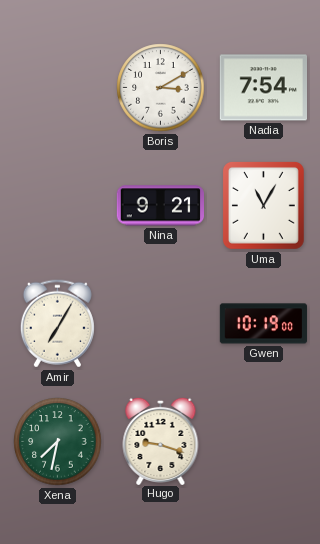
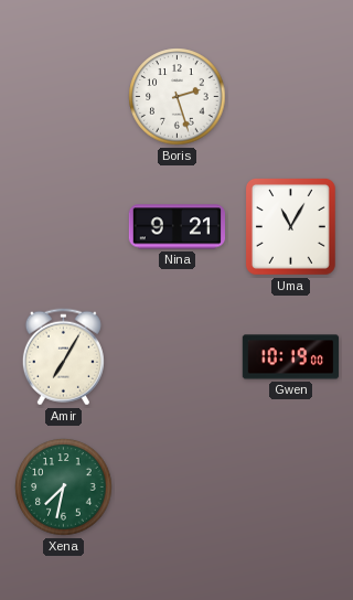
Boris: 3:10 -> 2:27
Nadia: 7:54 -> none
Hugo: 9:18 -> none
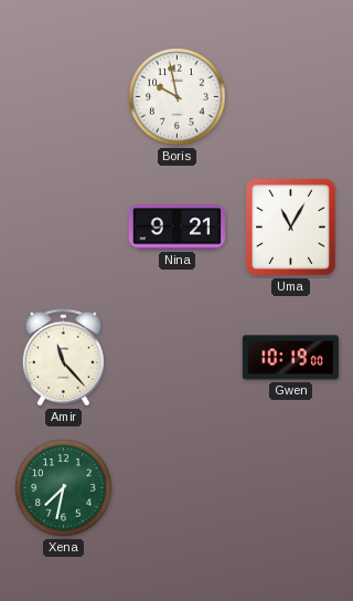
Boris: 2:27 -> 9:58
Amir: 7:05 -> 11:23
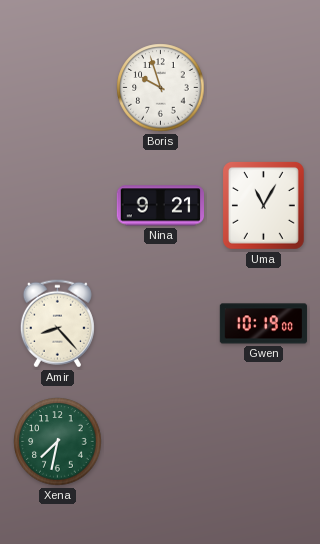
Boris: 9:58 -> 9:57
Amir: 11:23 -> 8:23
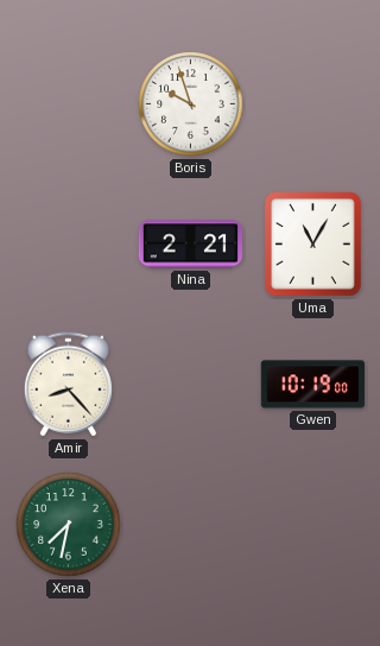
Nina: 9:21 -> 2:21
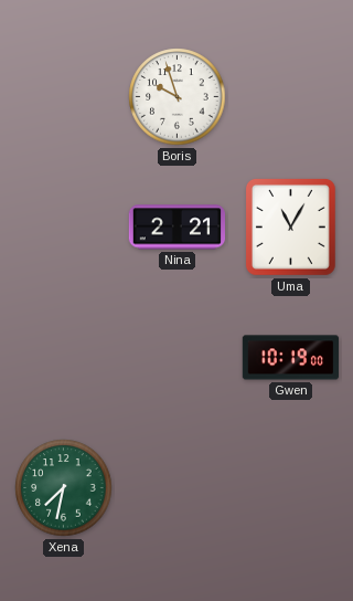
Amir: 8:23 -> none
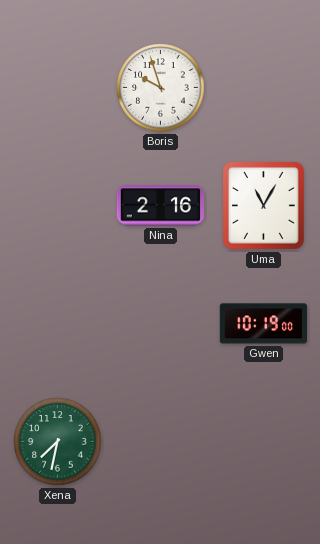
Nina: 2:21 -> 2:16
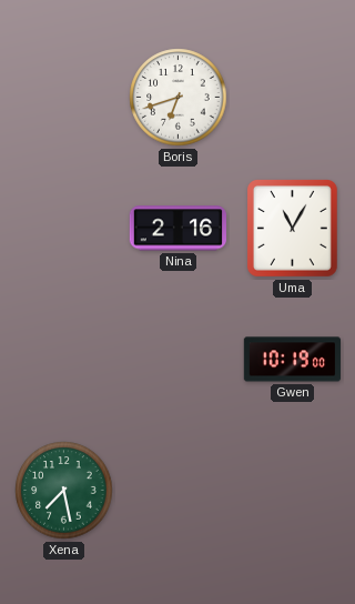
Boris: 9:57 -> 6:42
Xena: 7:32 -> 7:28
